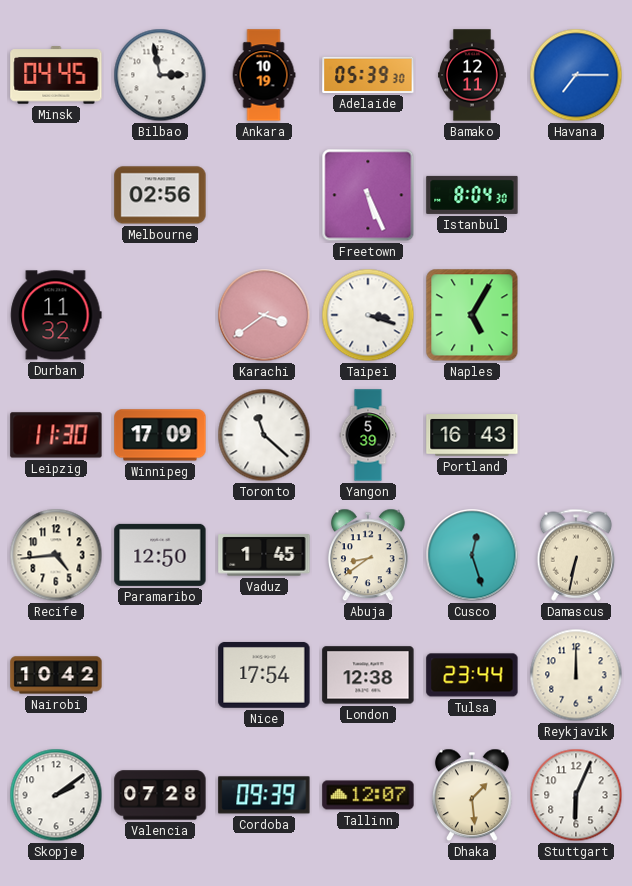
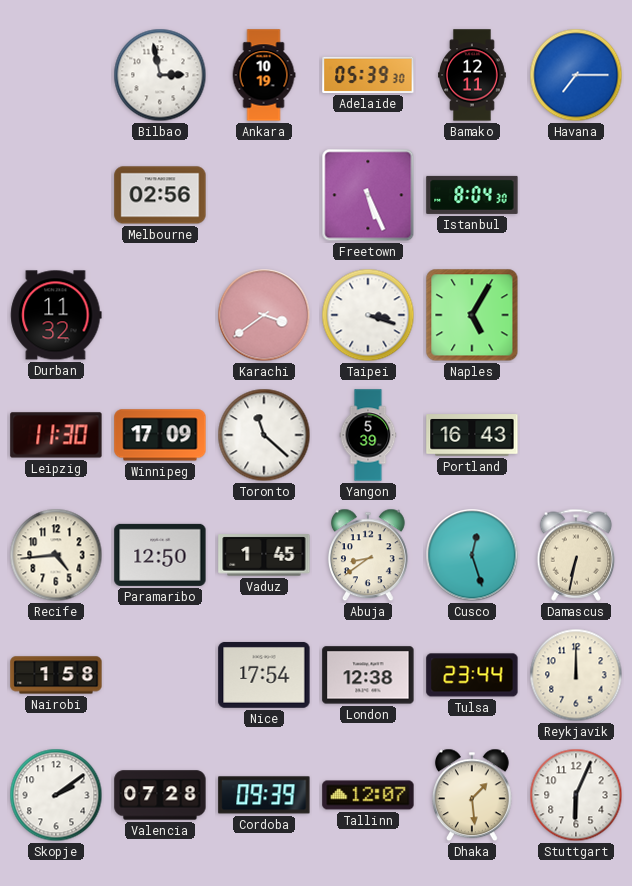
Minsk: 04:45 -> none
Nairobi: 10:42 -> 1:58
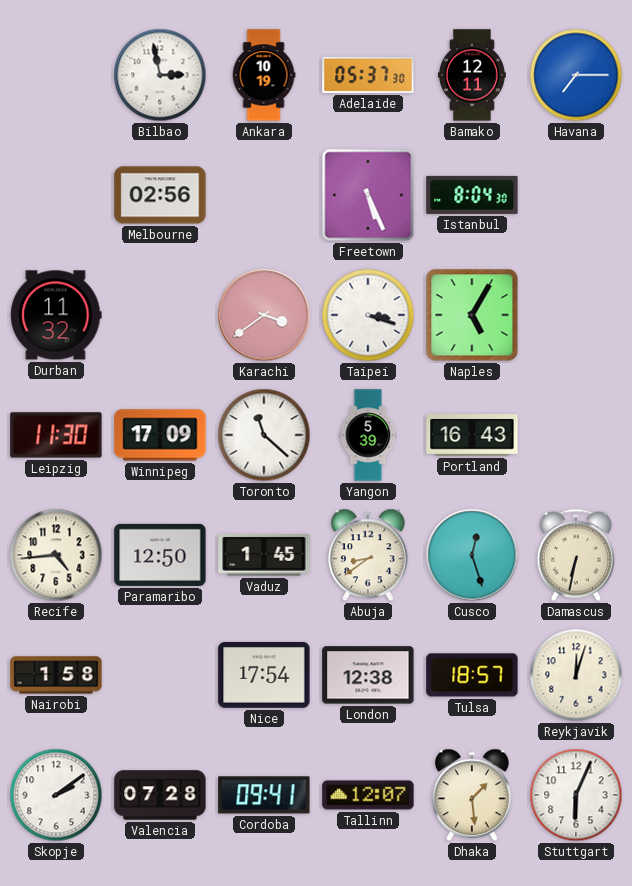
Adelaide: 05:39 -> 05:37
Tulsa: 23:44 -> 18:57
Reykjavik: 12:00 -> 12:03
Cordoba: 09:39 -> 09:41
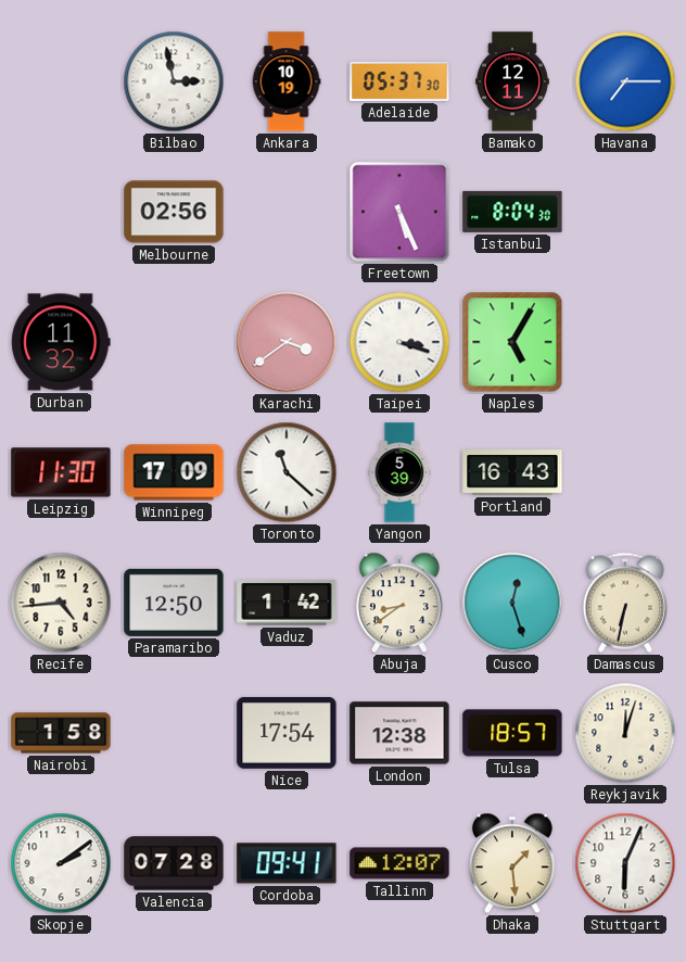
Vaduz: 1:45 -> 1:42
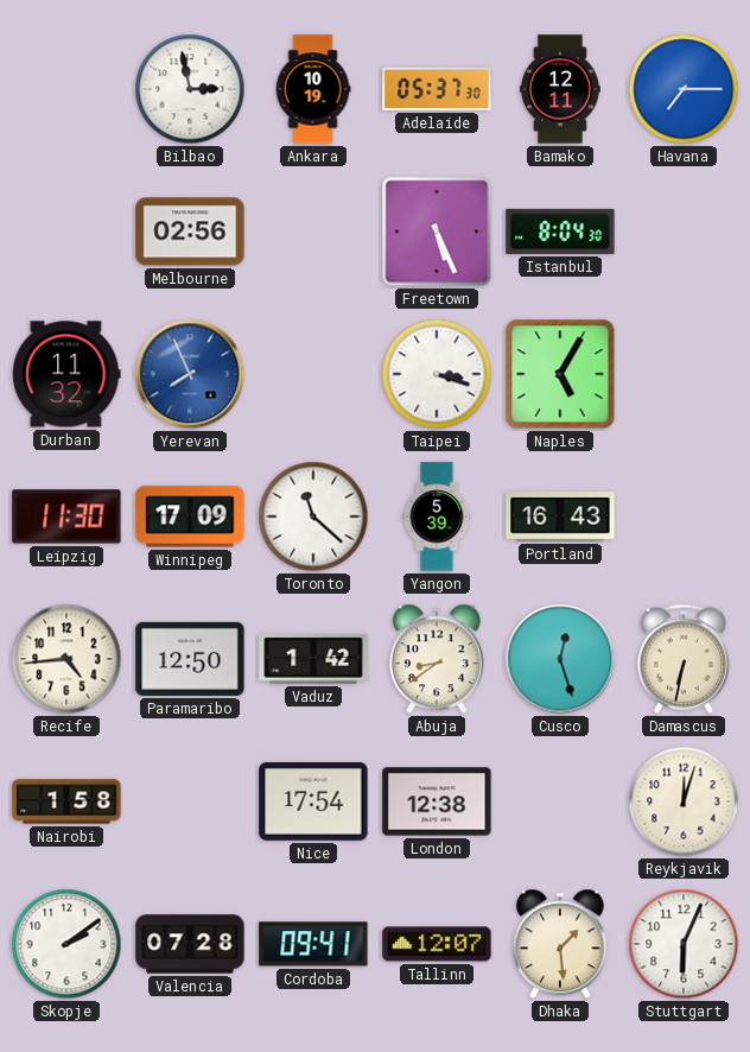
Yerevan: none -> 7:56
Karachi: 3:39 -> none
Tulsa: 18:57 -> none
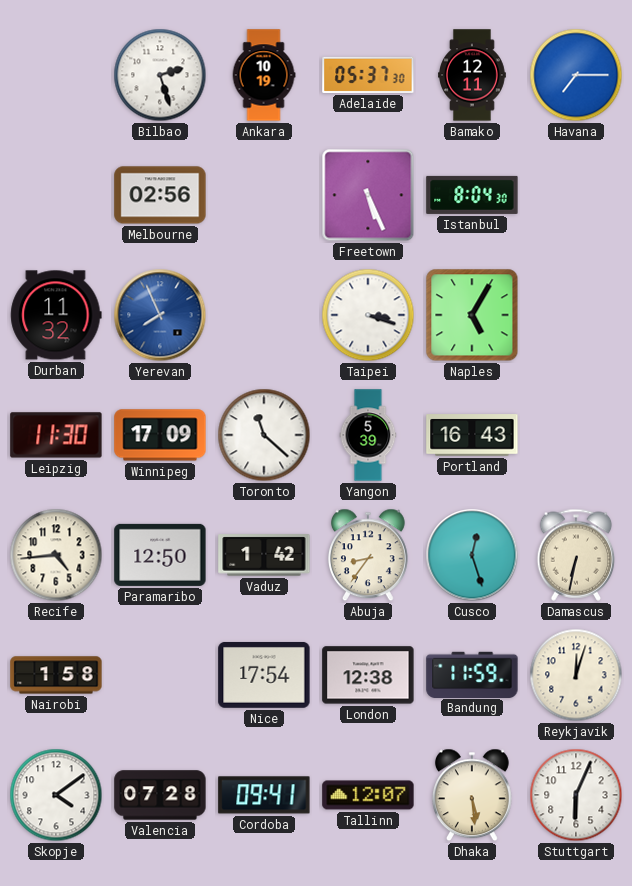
Bilbao: 2:58 -> 2:27
Abuja: 8:39 -> 8:36
Bandung: none -> 11:59
Skopje: 2:09 -> 4:09
Dhaka: 1:29 -> 5:29
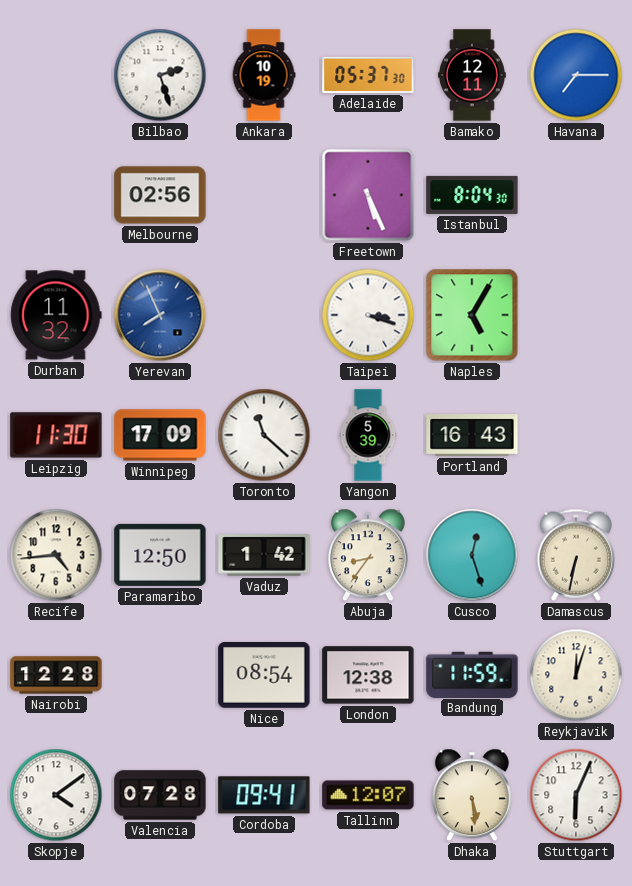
Nairobi: 1:58 -> 12:28
Nice: 17:54 -> 08:54
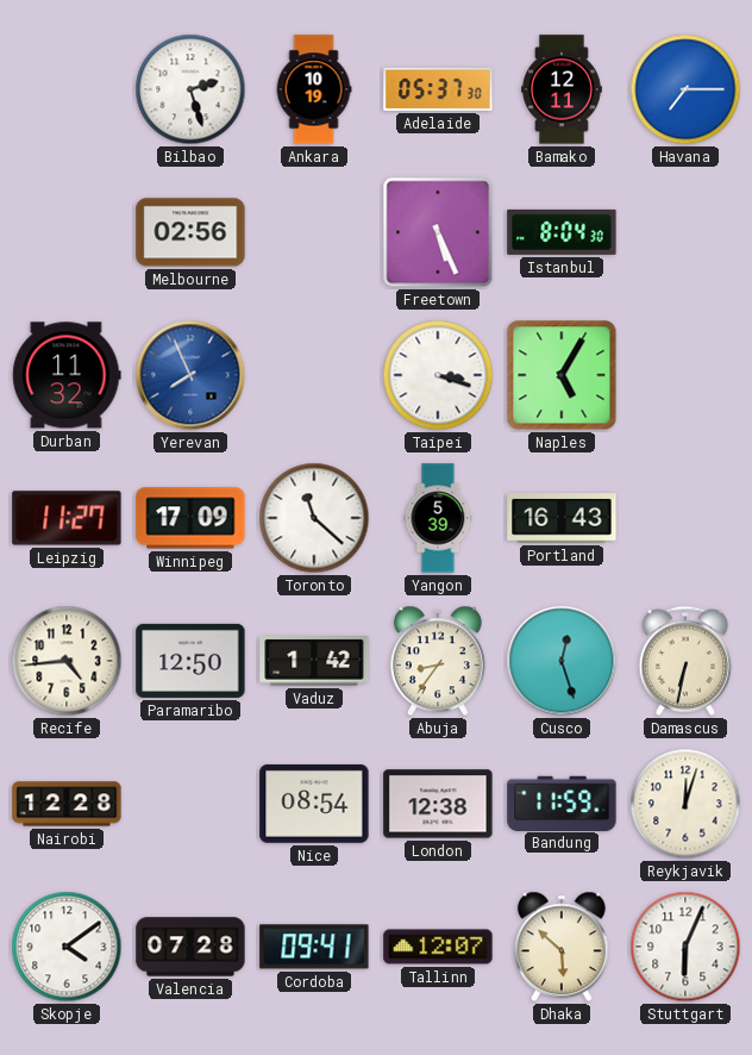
Leipzig: 11:30 -> 11:27
Dhaka: 5:29 -> 5:52
